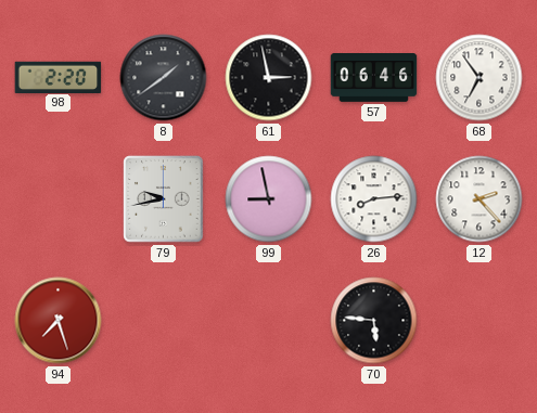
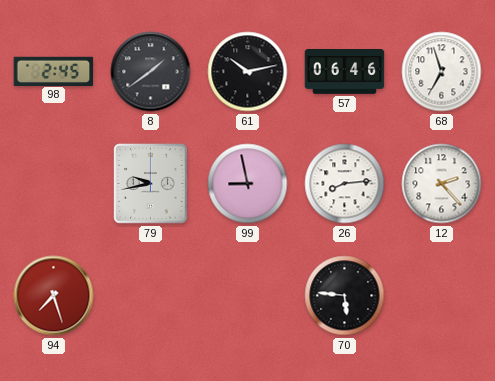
98: 2:20 -> 2:45
61: 2:58 -> 10:13
68: 6:54 -> 6:57
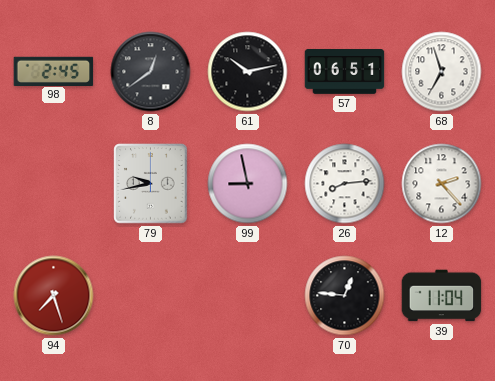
8: 1:39 -> 12:39
57: 06:46 -> 06:51
70: 5:46 -> 12:46
39: none -> 11:04
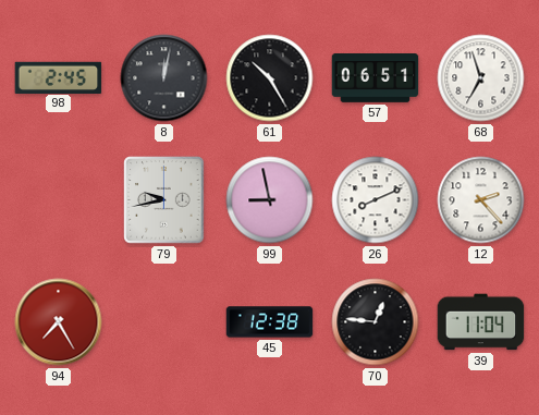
8: 12:39 -> 12:02
61: 10:13 -> 10:25
26: 8:14 -> 8:11
94: 7:27 -> 7:25
45: none -> 12:38
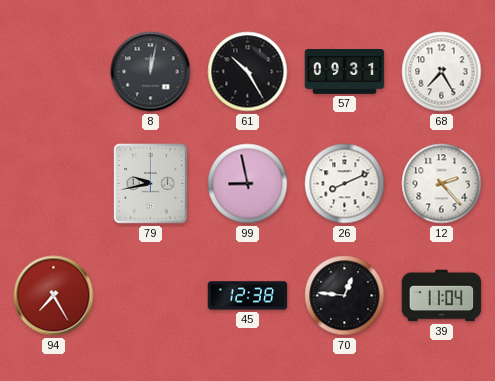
98: 2:45 -> none
57: 06:51 -> 09:31
68: 6:57 -> 7:25
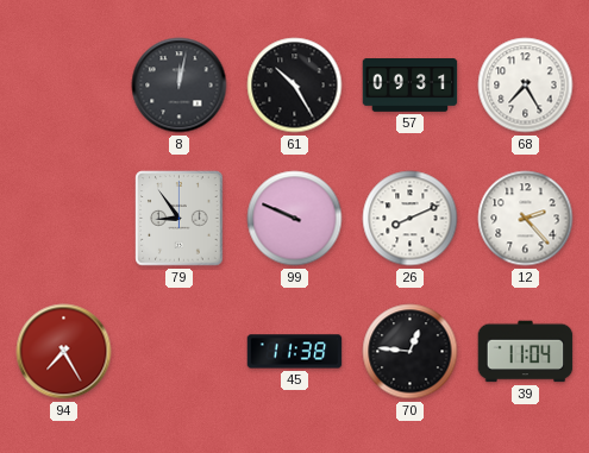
79: 9:43 -> 8:54
99: 8:58 -> 9:49
45: 12:38 -> 11:38
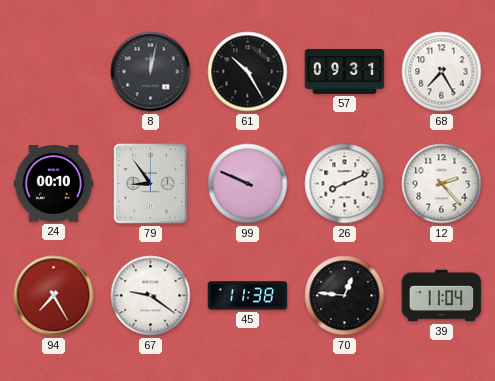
24: none -> 00:10
67: none -> 9:21
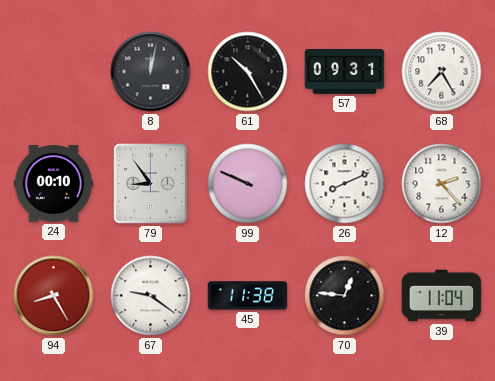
94: 7:25 -> 8:25
